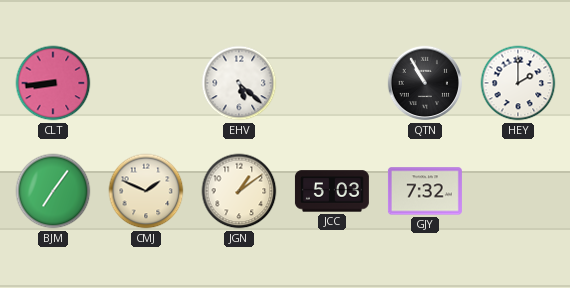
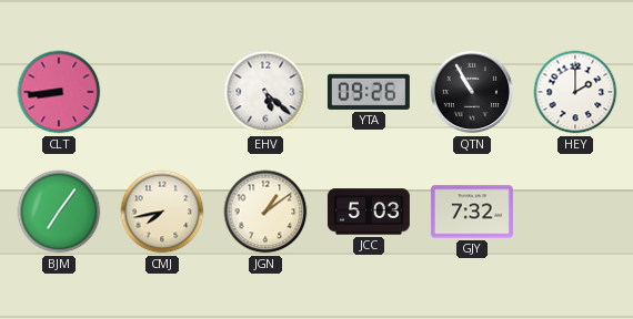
YTA: none -> 09:26
CMJ: 1:49 -> 7:43
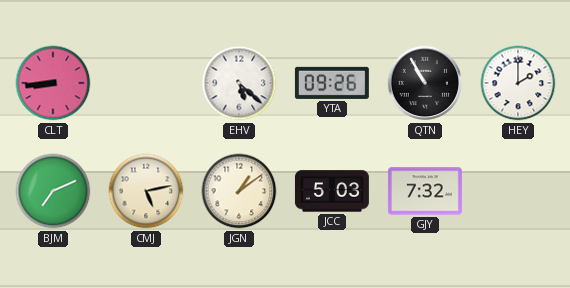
BJM: 7:06 -> 7:11
CMJ: 7:43 -> 5:13
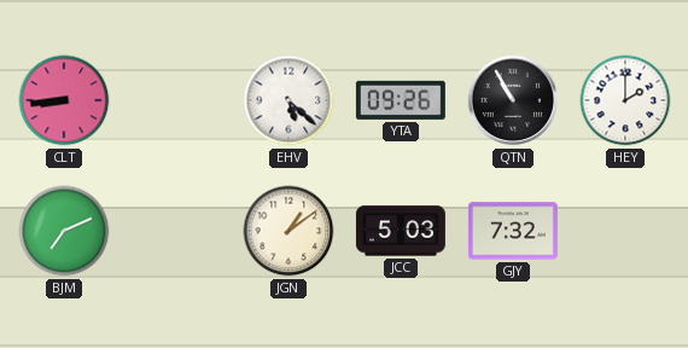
CMJ: 5:13 -> none
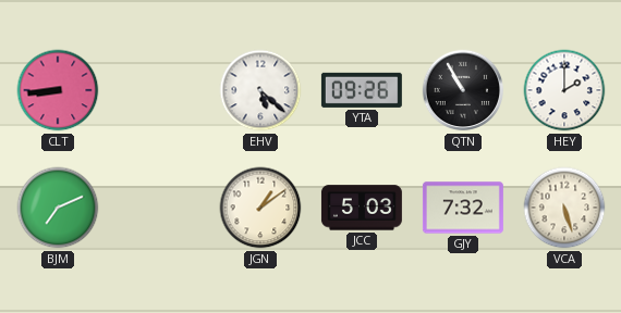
VCA: none -> 5:27
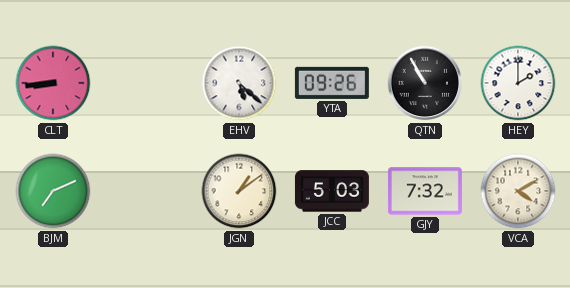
VCA: 5:27 -> 4:10
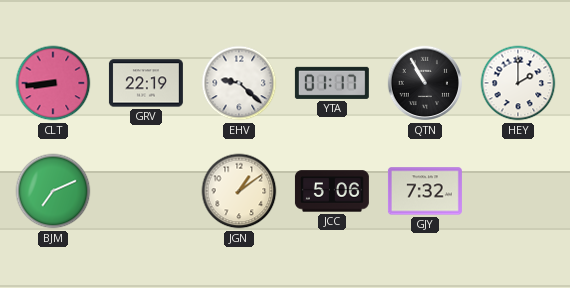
GRV: none -> 22:19
EHV: 5:22 -> 9:22
YTA: 09:26 -> 01:17
JCC: 5:03 -> 5:06
VCA: 4:10 -> none
